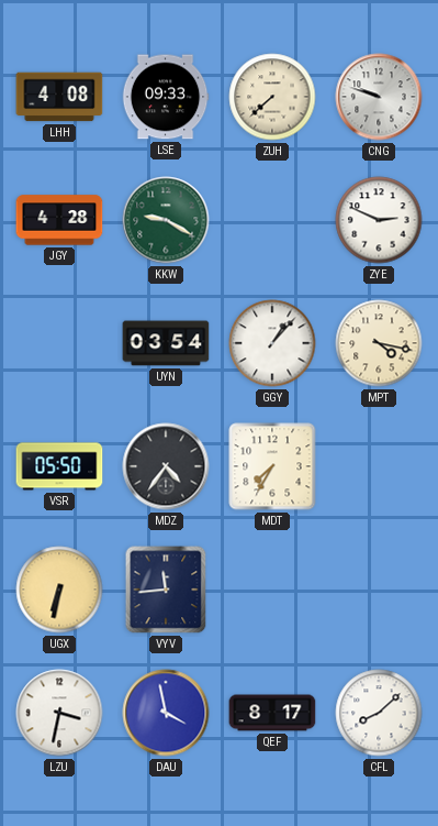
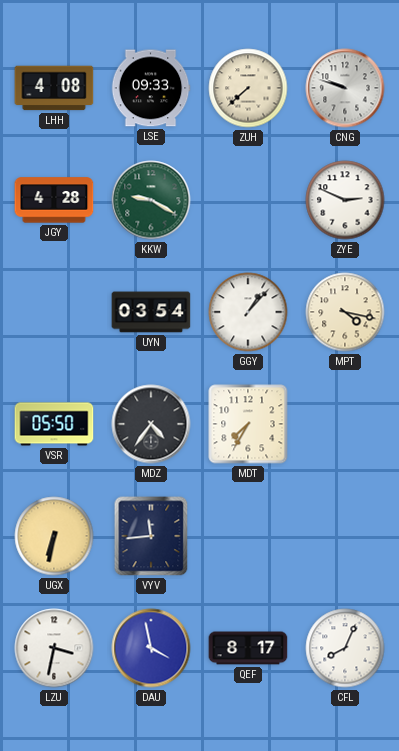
CFL: 8:08 -> 8:04
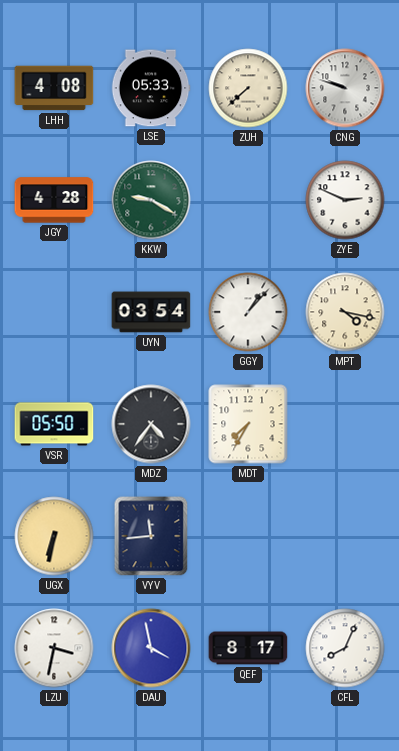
LSE: 09:33 -> 05:33
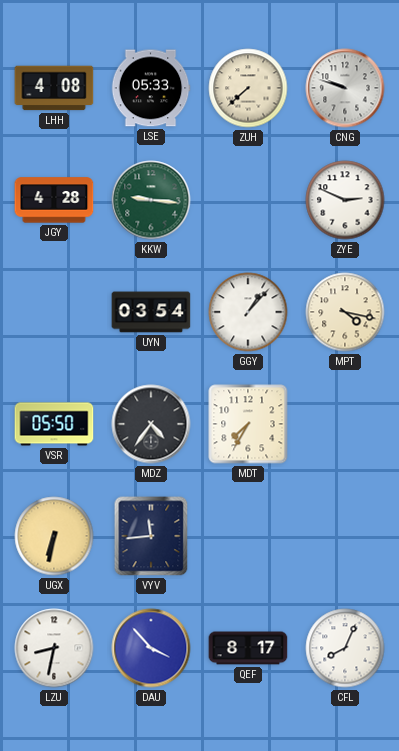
KKW: 9:20 -> 9:16
LZU: 3:32 -> 8:32
DAU: 3:58 -> 3:53
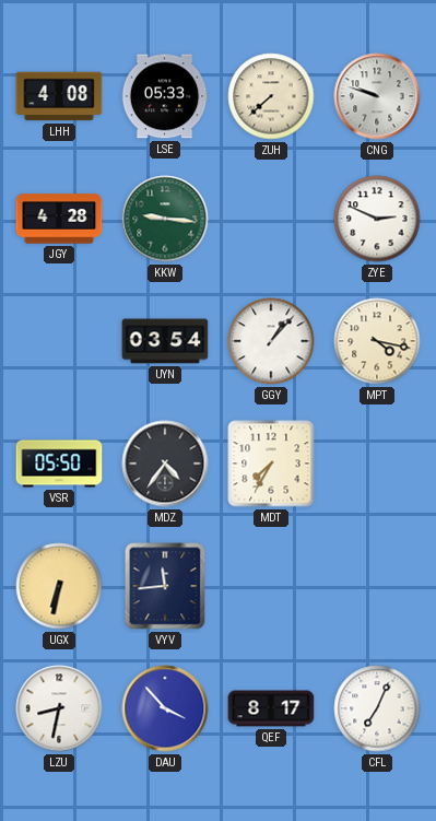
CFL: 8:04 -> 7:04
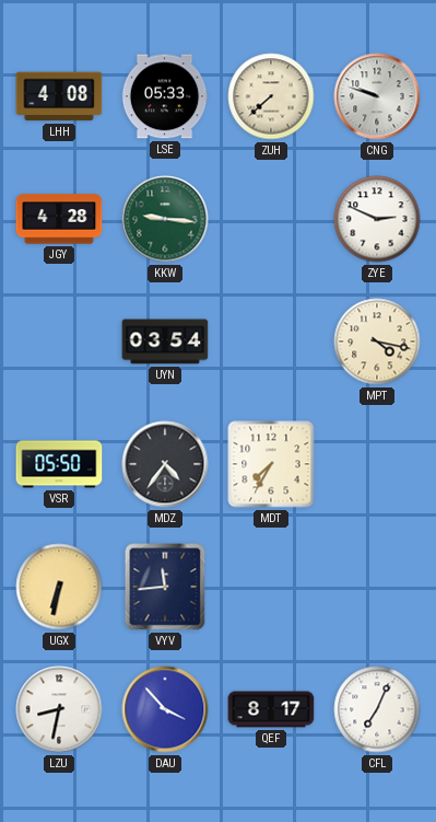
GGY: 1:07 -> none
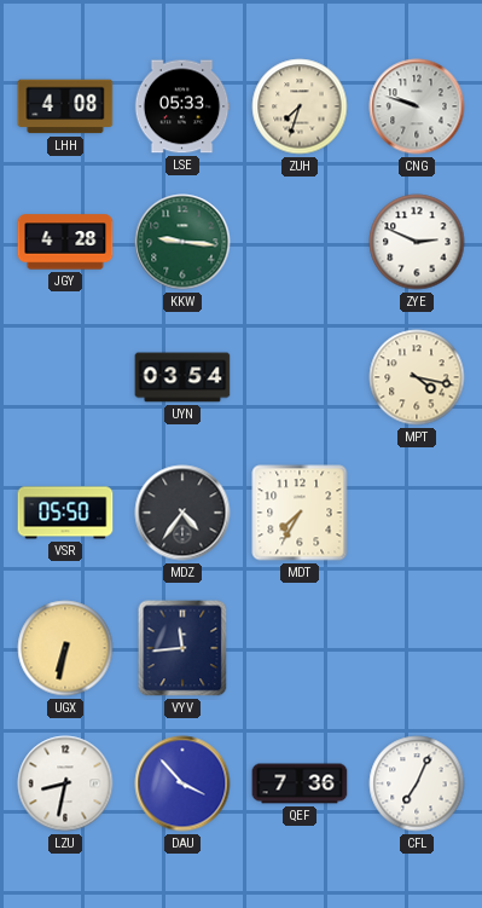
ZUH: 7:38 -> 7:33
QEF: 8:17 -> 7:36
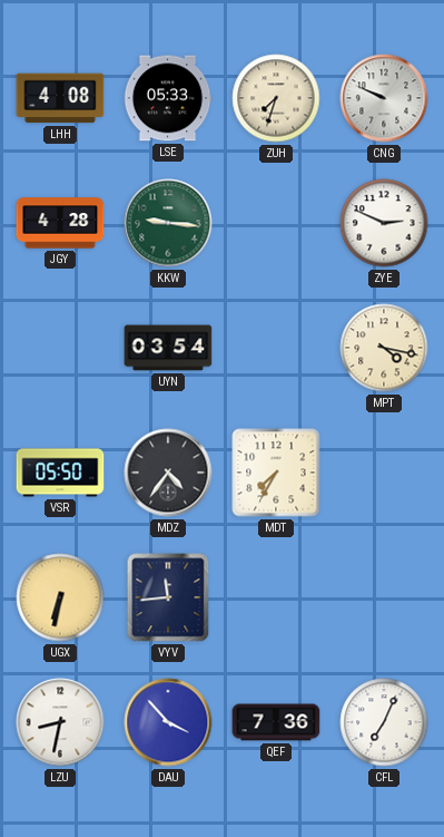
CNG: 9:48 -> 9:49
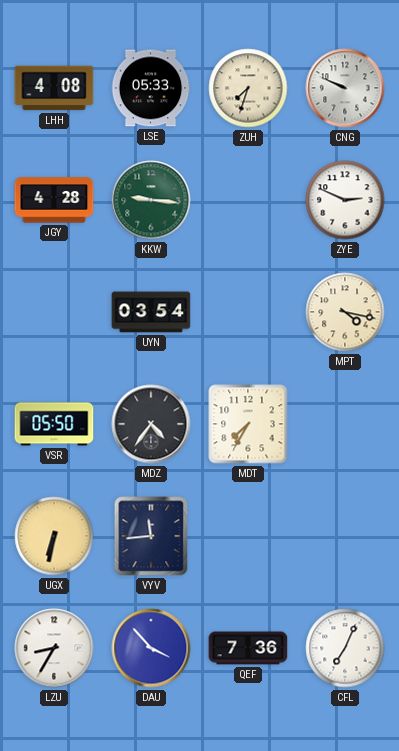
LZU: 8:32 -> 8:35
